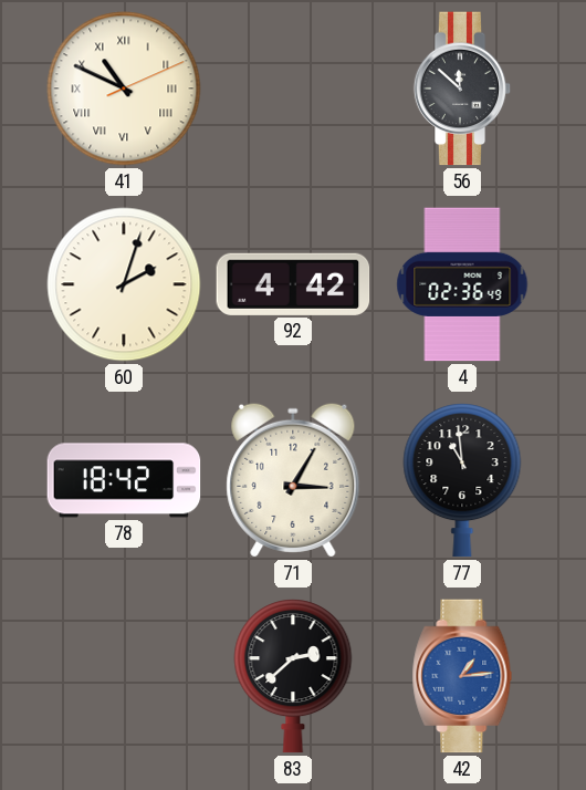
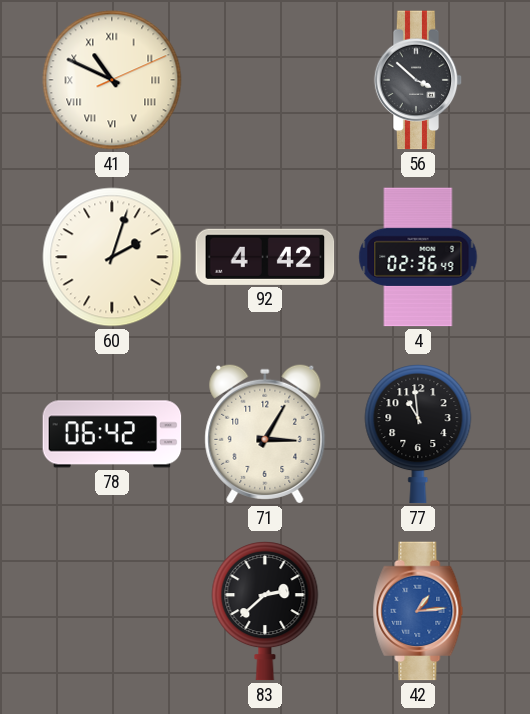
56: 11:52 -> 3:52
78: 18:42 -> 06:42
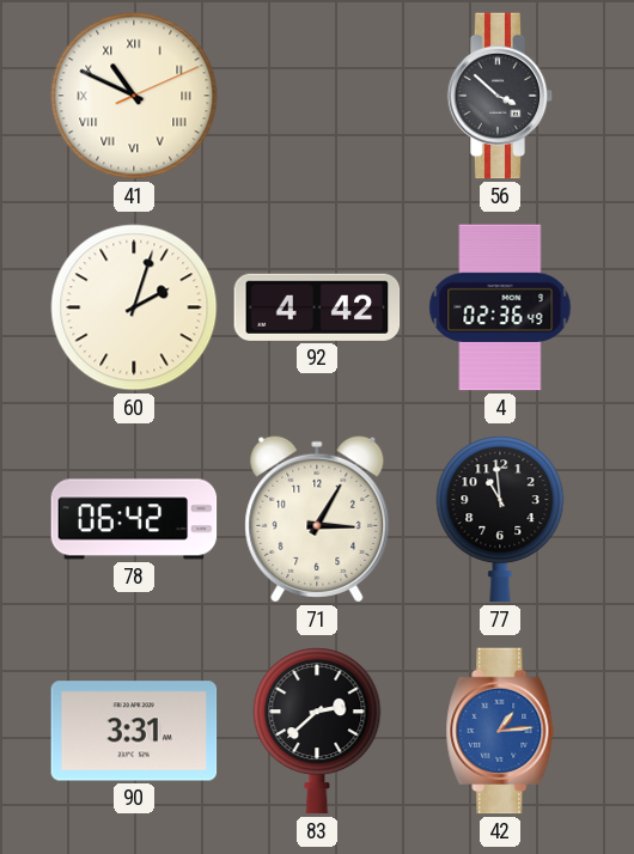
90: none -> 3:31
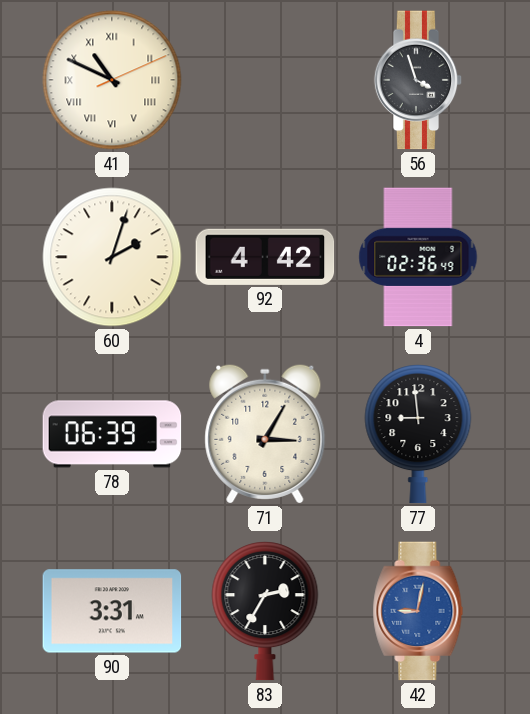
56: 3:52 -> 3:57
78: 06:42 -> 06:39
77: 10:59 -> 8:59
83: 2:38 -> 2:35
42: 1:14 -> 9:02
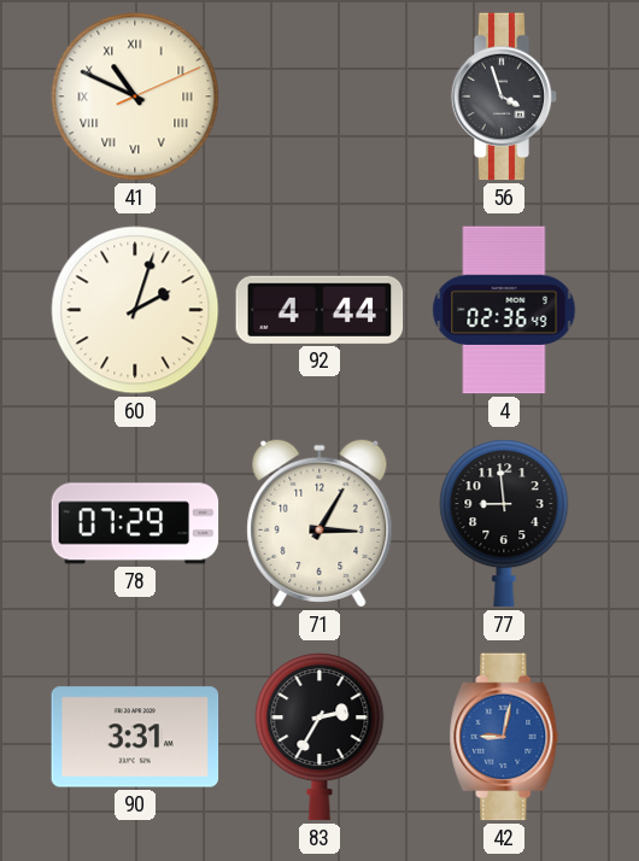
92: 4:42 -> 4:44
78: 06:39 -> 07:29
